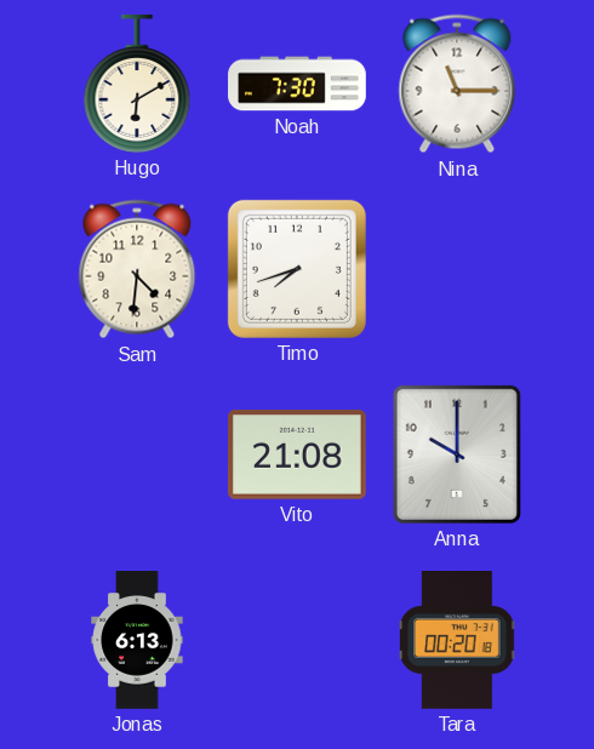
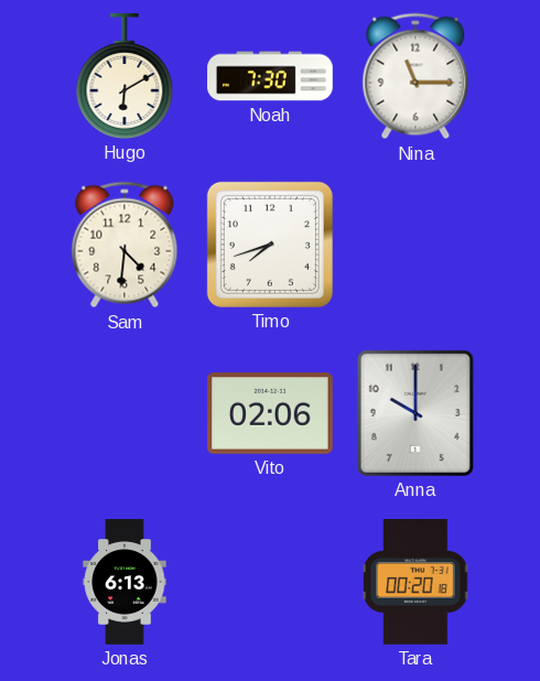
Vito: 21:08 -> 02:06
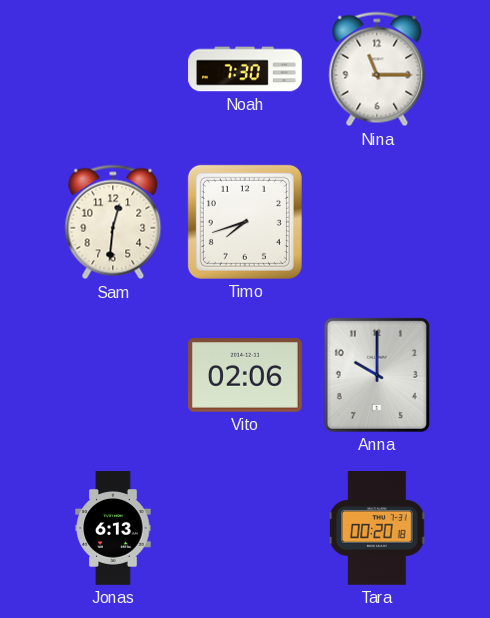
Hugo: 6:10 -> none
Sam: 4:31 -> 12:31
